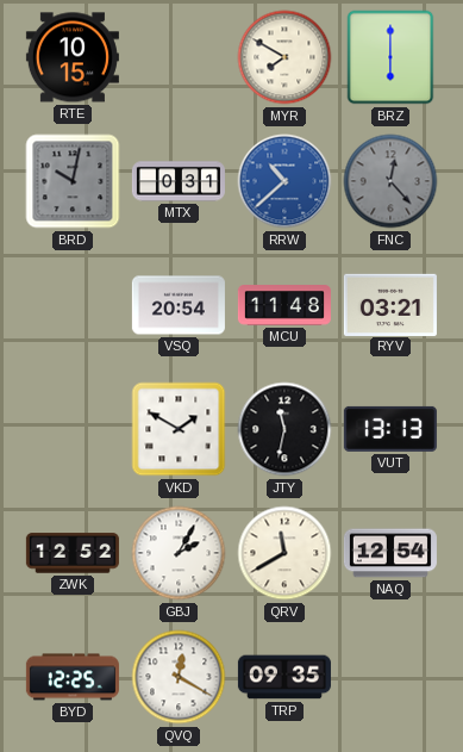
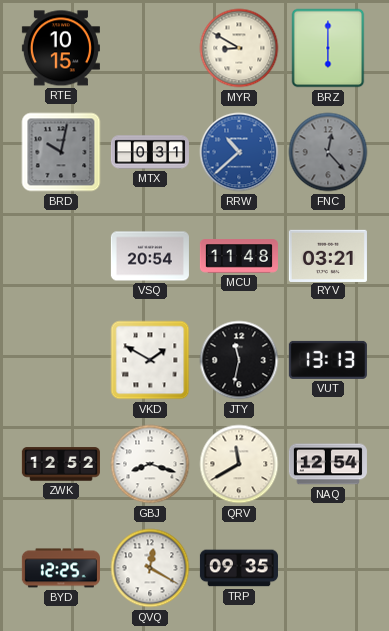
MYR: 7:50 -> 8:50
GBJ: 2:05 -> 8:18
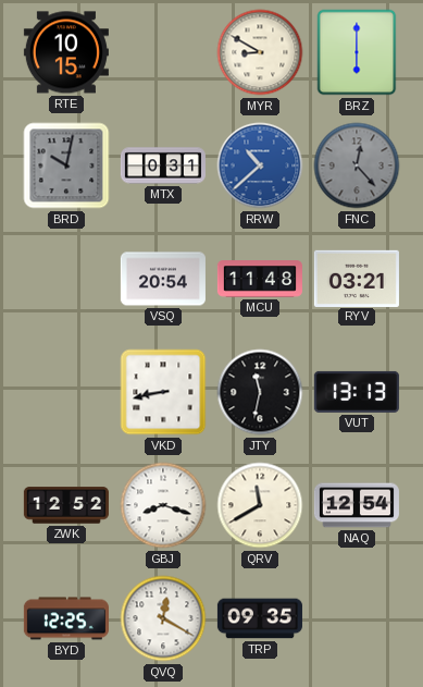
VKD: 1:50 -> 8:43
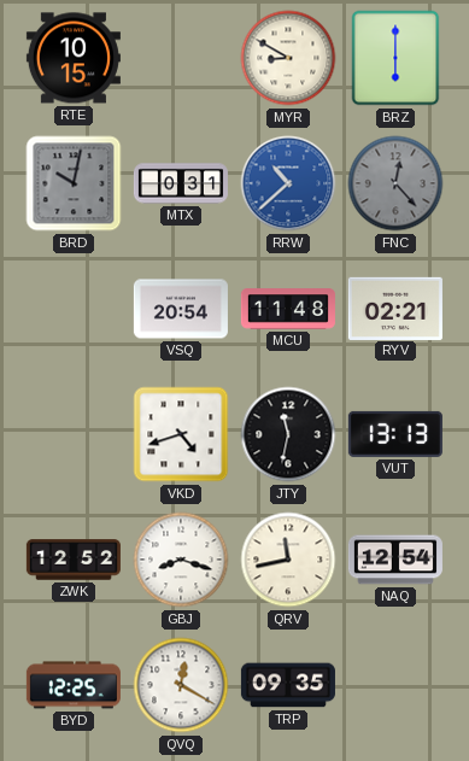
RYV: 03:21 -> 02:21
VKD: 8:43 -> 4:42
QRV: 11:40 -> 11:43
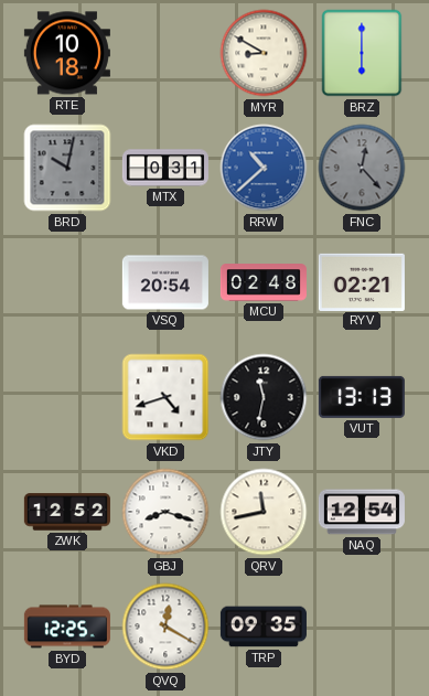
RTE: 10:15 -> 10:18
MCU: 11:48 -> 02:48
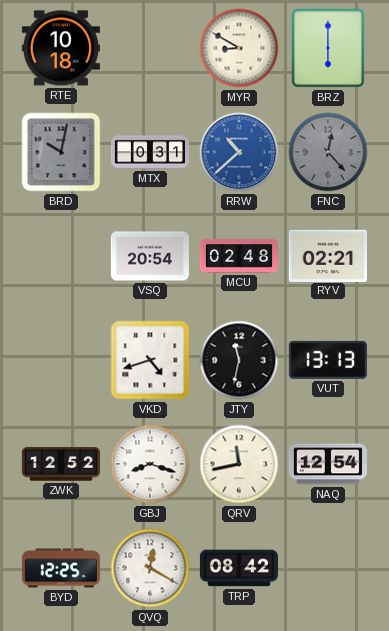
TRP: 09:35 -> 08:42
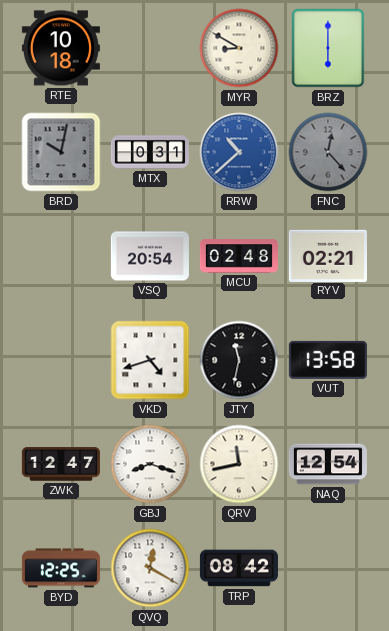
VUT: 13:13 -> 13:58
ZWK: 12:52 -> 12:47
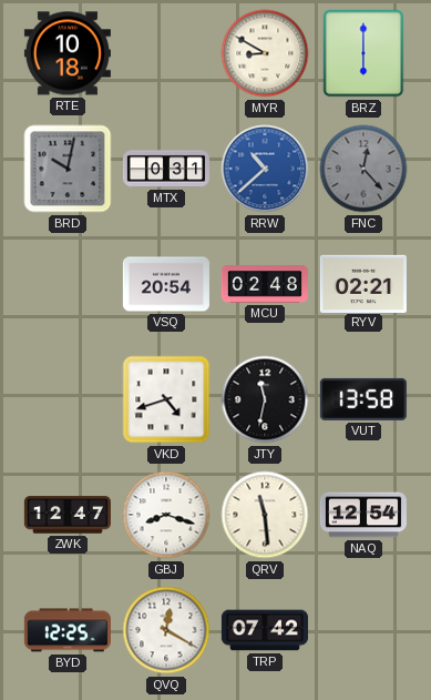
QRV: 11:43 -> 11:29
TRP: 08:42 -> 07:42
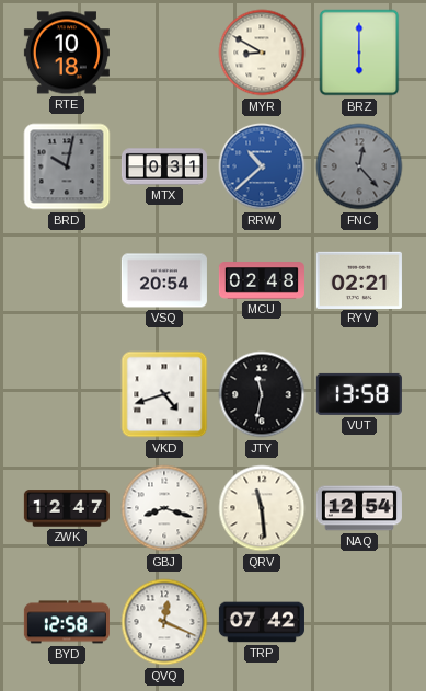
BYD: 12:25 -> 12:58
QVQ: 12:20 -> 12:19
